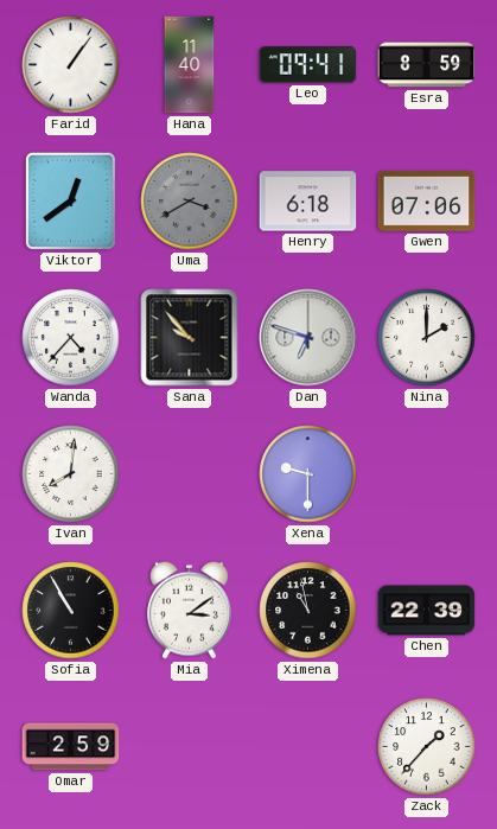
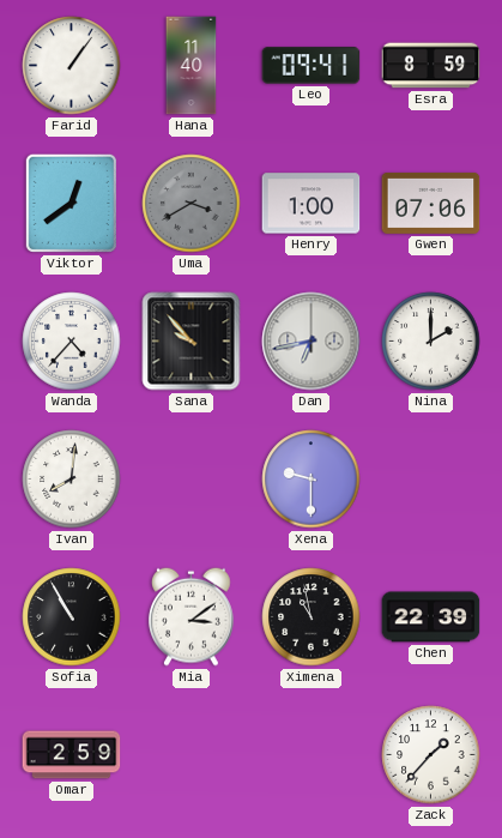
Henry: 6:18 -> 1:00
Dan: 6:48 -> 6:43
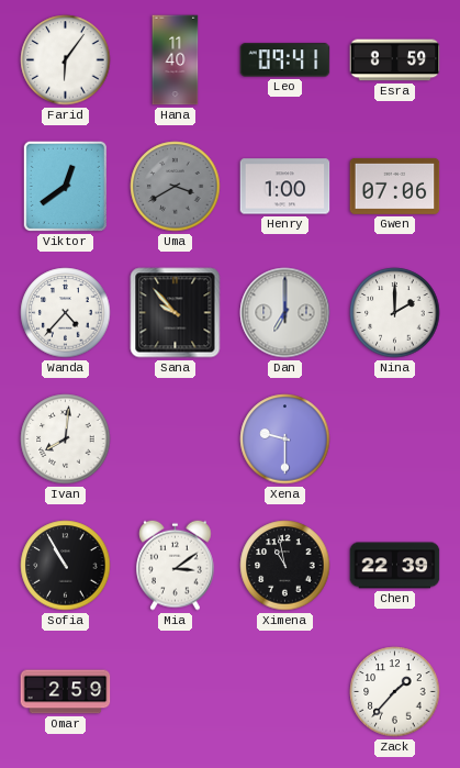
Farid: 1:06 -> 6:06
Dan: 6:43 -> 7:00
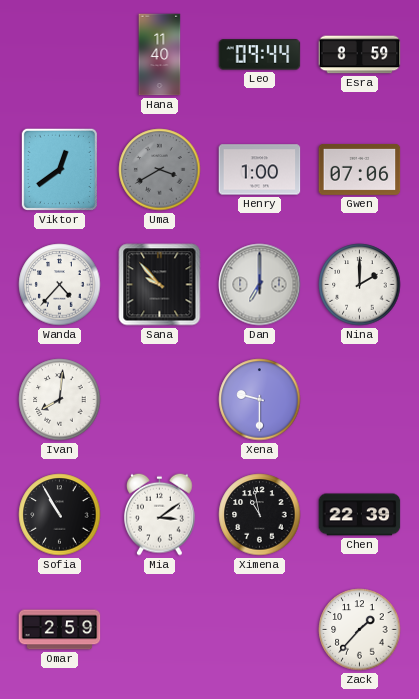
Farid: 6:06 -> none
Leo: 09:41 -> 09:44
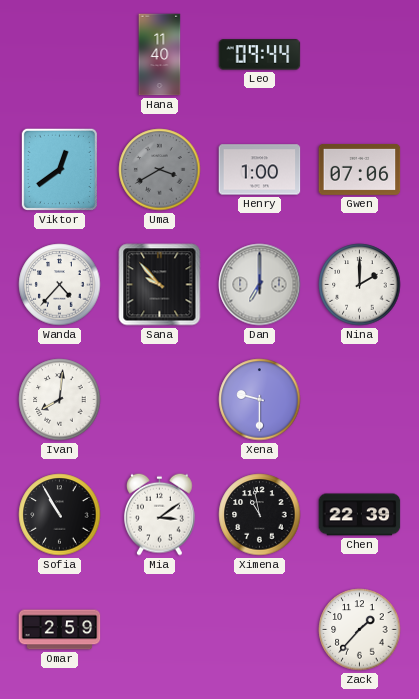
Esra: 8:59 -> none
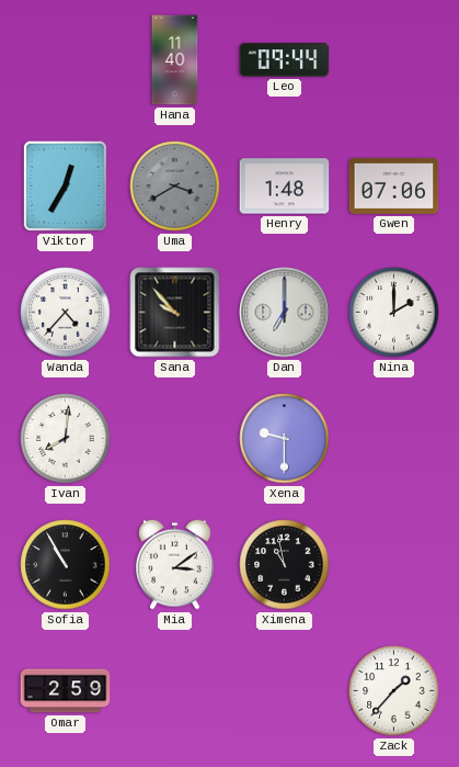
Viktor: 12:39 -> 12:35
Henry: 1:00 -> 1:48
Chen: 22:39 -> none
